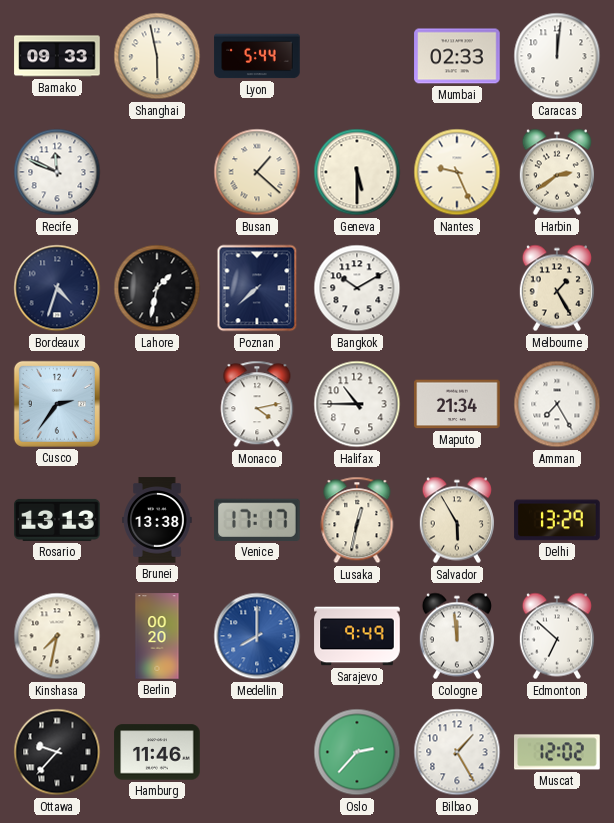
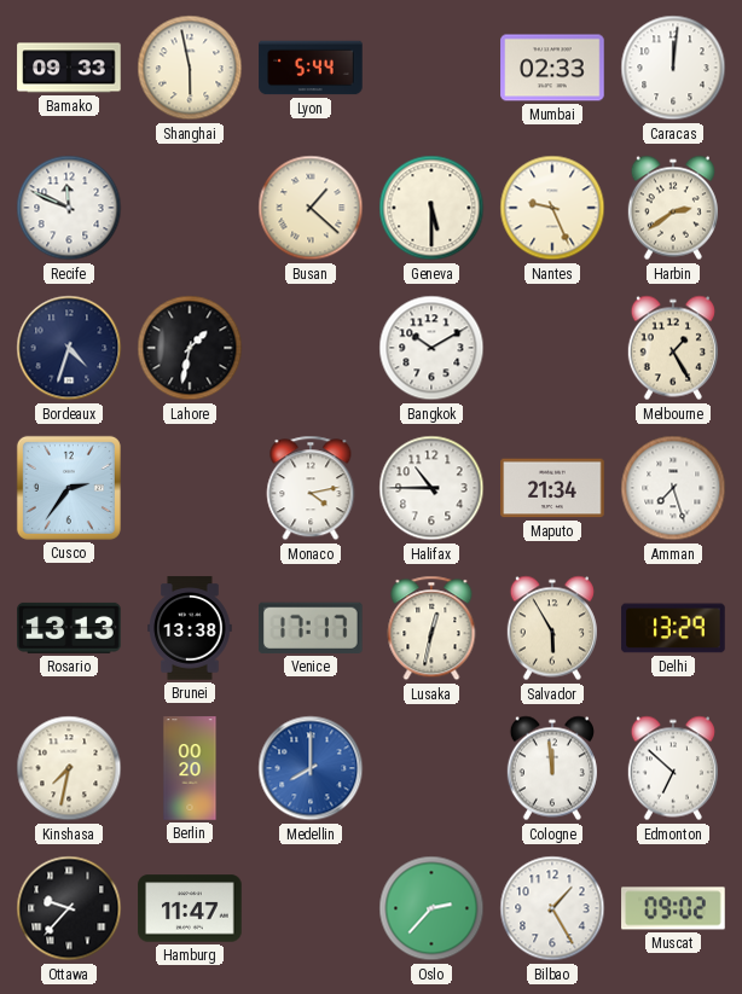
Poznan: 7:38 -> none
Amman: 7:25 -> 7:27
Sarajevo: 9:49 -> none
Hamburg: 11:46 -> 11:47
Muscat: 12:02 -> 09:02
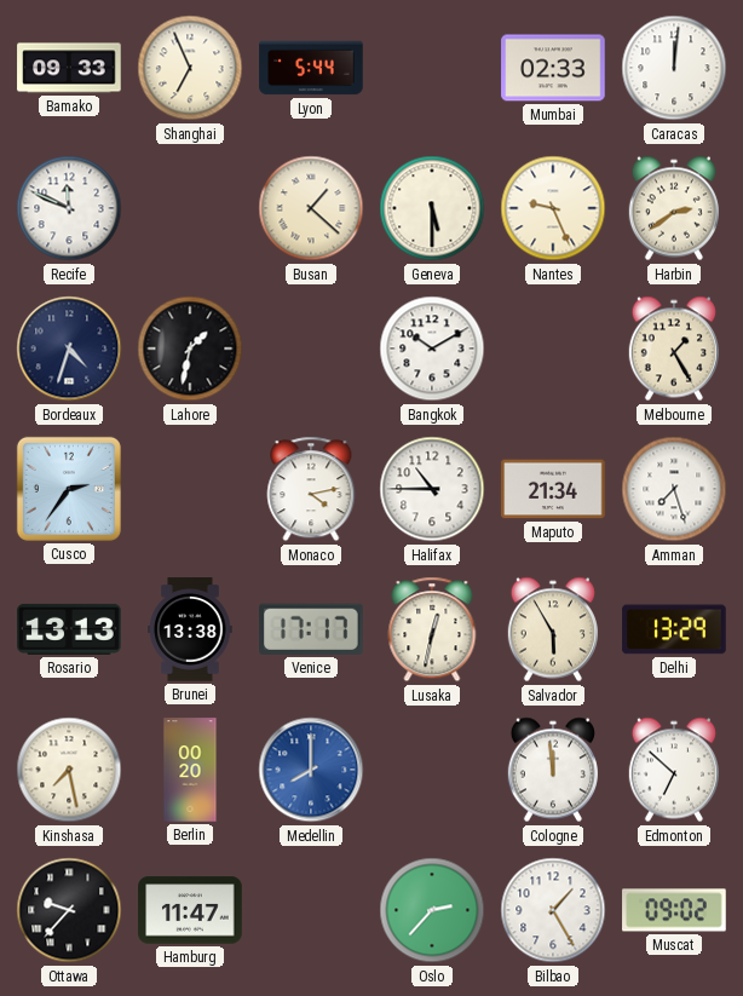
Shanghai: 5:58 -> 6:56
Kinshasa: 7:32 -> 7:28
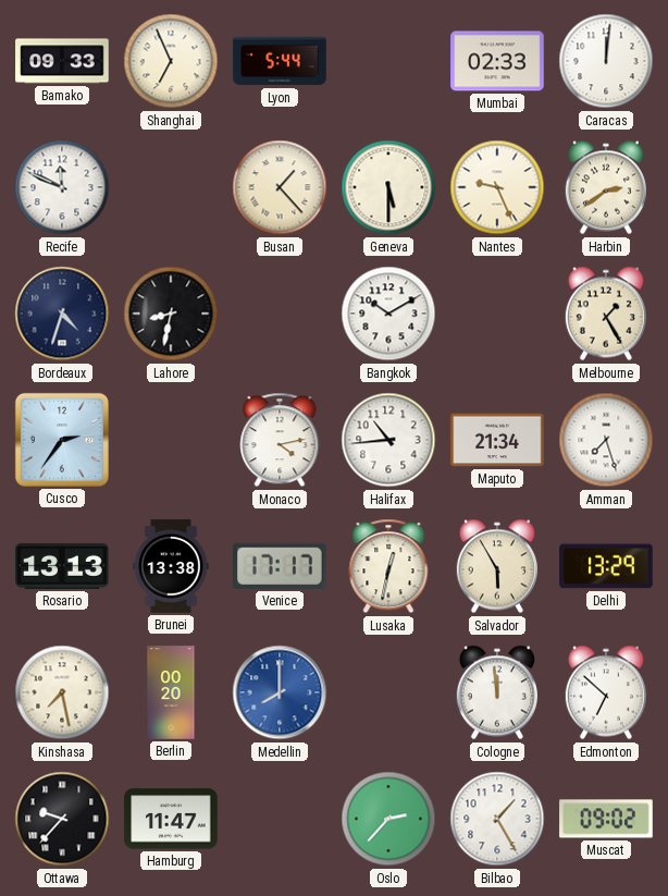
Busan: 1:22 -> 1:23
Lahore: 1:32 -> 8:32
Halifax: 10:45 -> 10:44
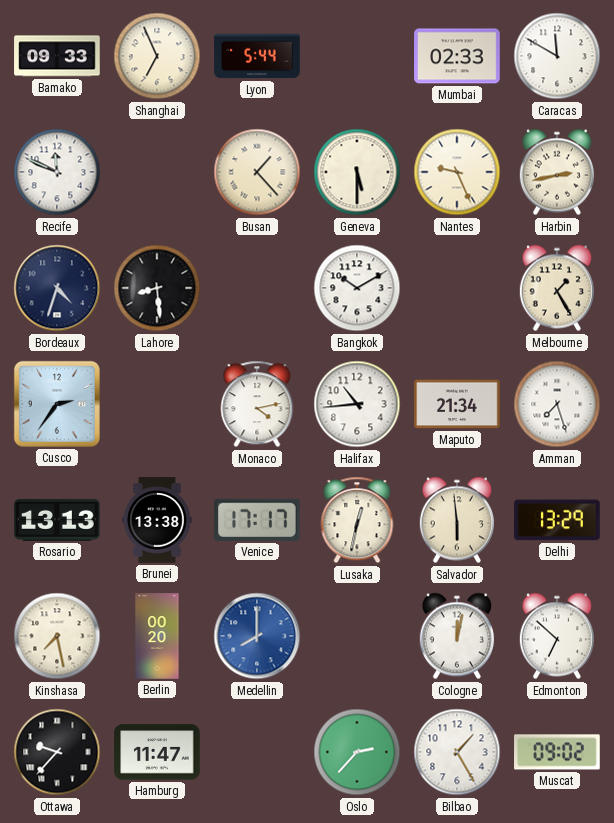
Caracas: 12:01 -> 11:50
Harbin: 2:39 -> 2:43
Lahore: 8:32 -> 8:29
Salvador: 5:55 -> 5:59
Cologne: 11:59 -> 12:02
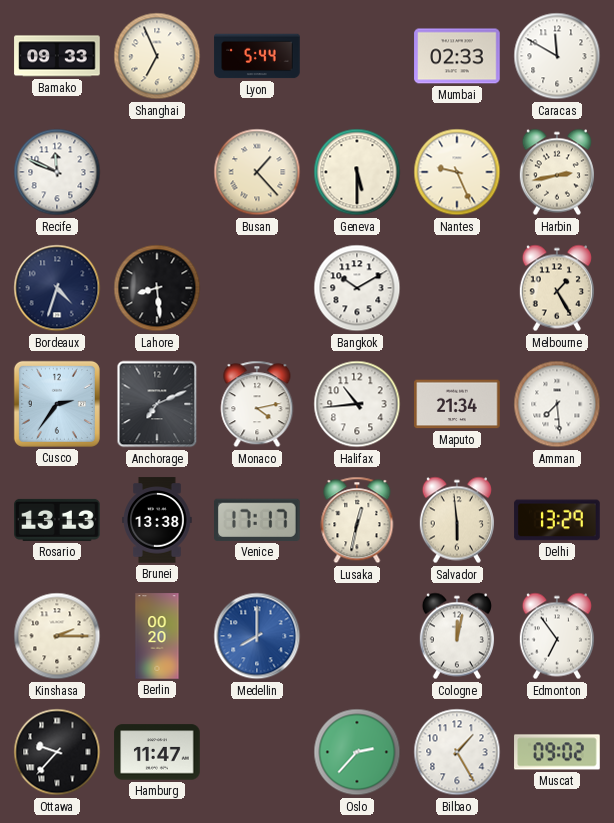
Anchorage: none -> 7:11
Amman: 7:27 -> 7:29
Kinshasa: 7:28 -> 2:15
Edmonton: 6:52 -> 6:54
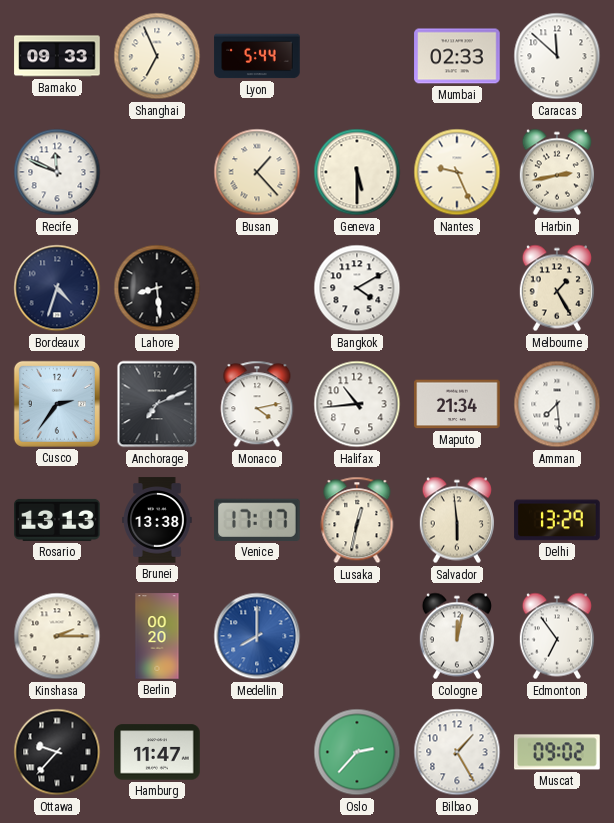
Caracas: 11:50 -> 11:52
Bangkok: 10:10 -> 4:10
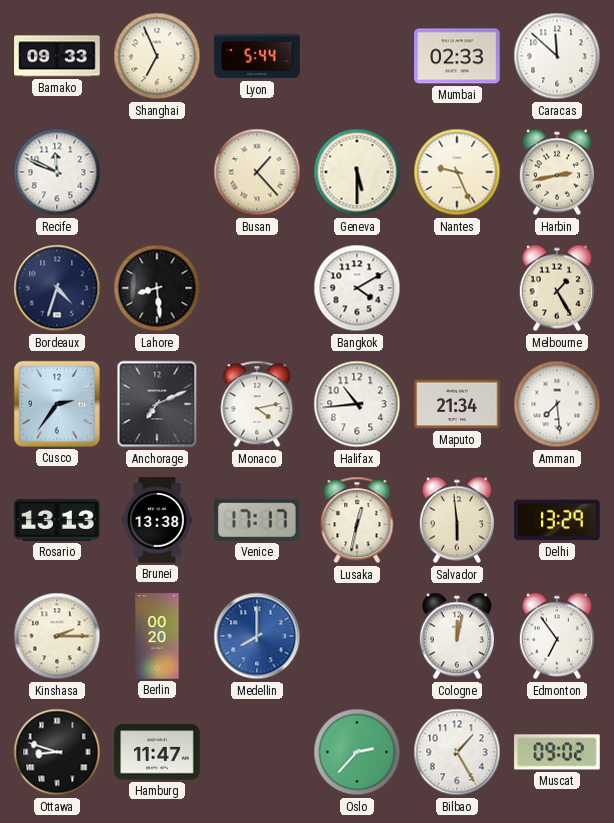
Ottawa: 9:37 -> 8:48
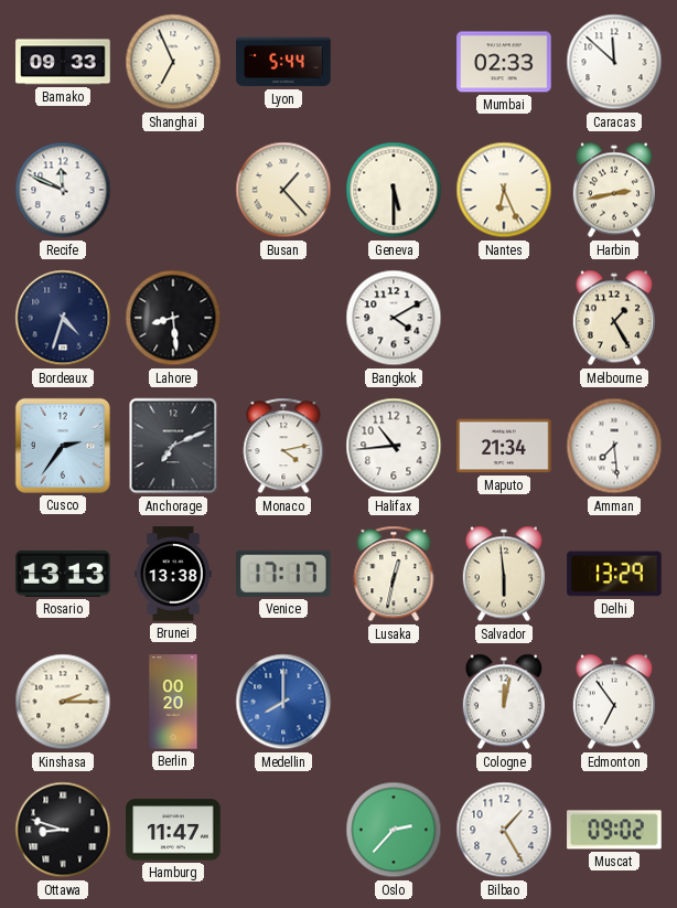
Nantes: 9:26 -> 6:26
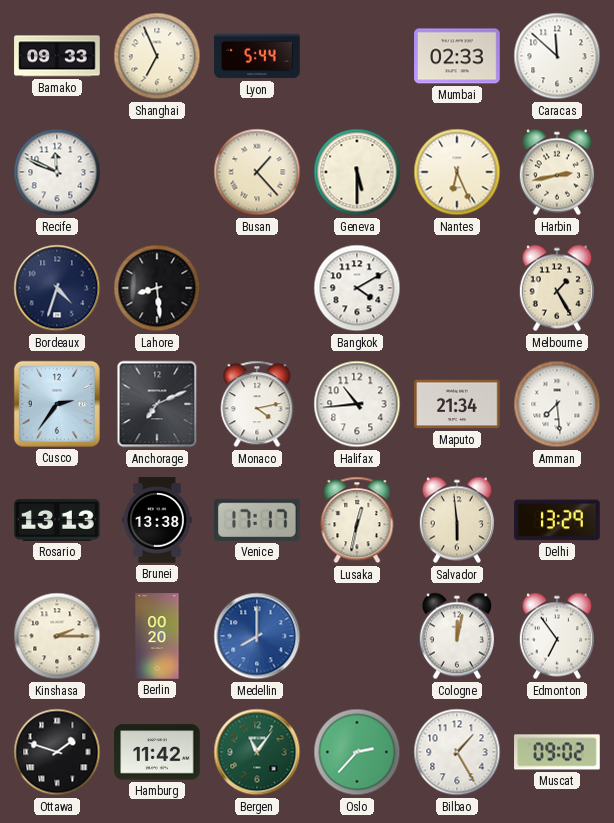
Ottawa: 8:48 -> 1:48
Hamburg: 11:47 -> 11:42
Bergen: none -> 11:06
